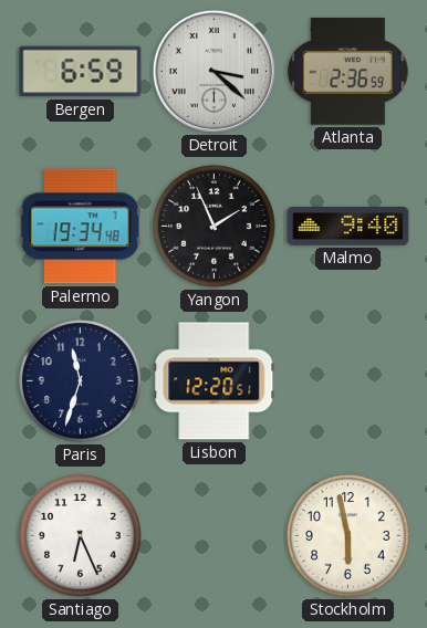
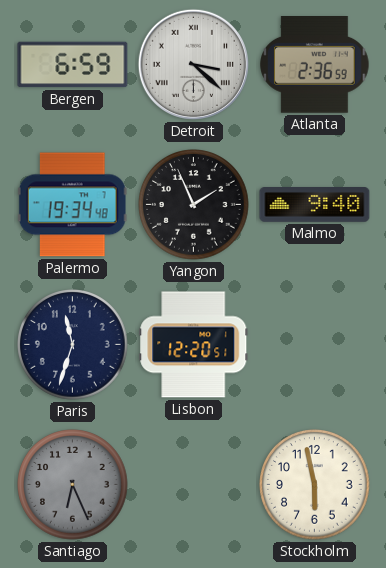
Santiago dial: white -> grey
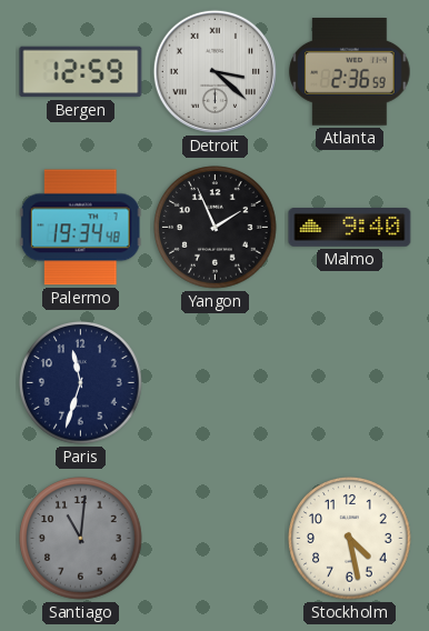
Bergen: 6:59 -> 12:59
Lisbon: 12:20 -> none
Santiago: 6:26 -> 11:01
Stockholm: 5:58 -> 4:28
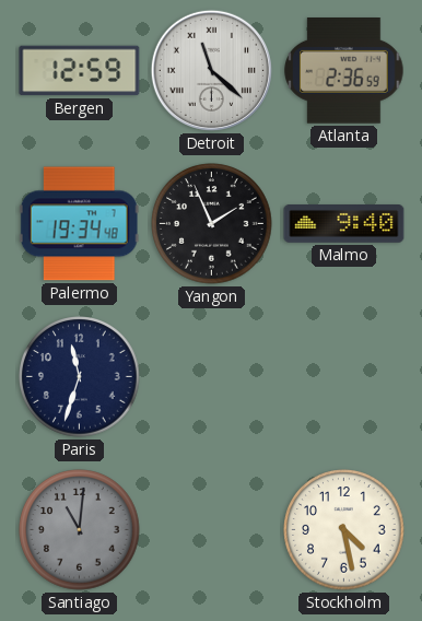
Detroit: 3:22 -> 11:22
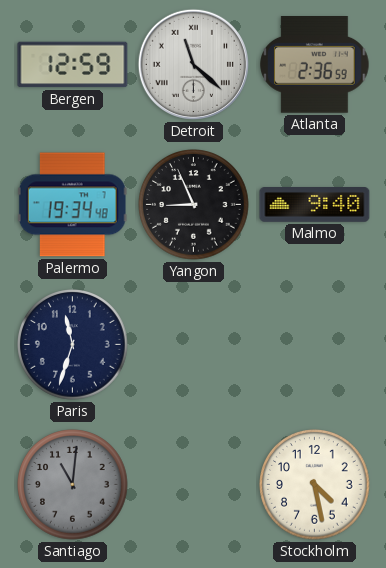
Yangon: 1:56 -> 8:56
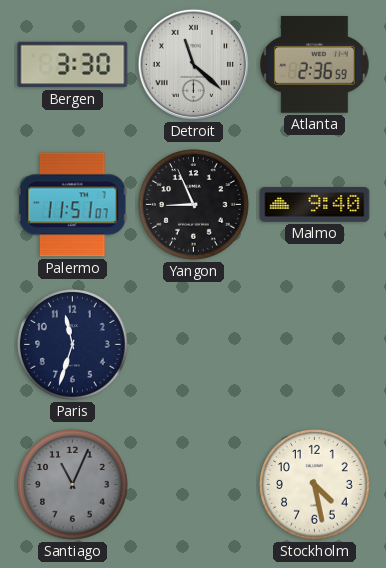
Bergen: 12:59 -> 3:30
Palermo: 19:34 -> 11:51
Santiago: 11:01 -> 11:04
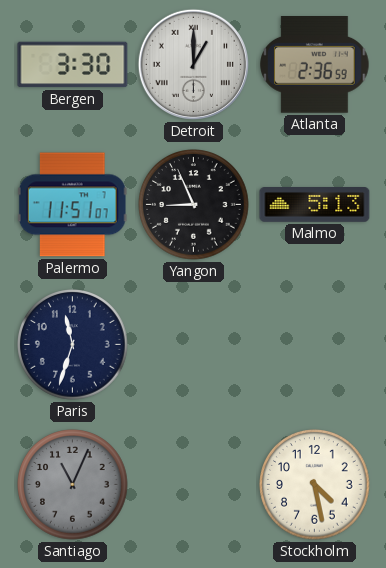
Detroit: 11:22 -> 1:00
Malmo: 9:40 -> 5:13
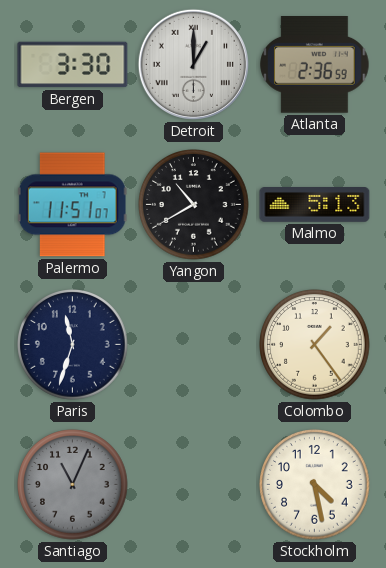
Yangon: 8:56 -> 10:40
Colombo: none -> 1:24
